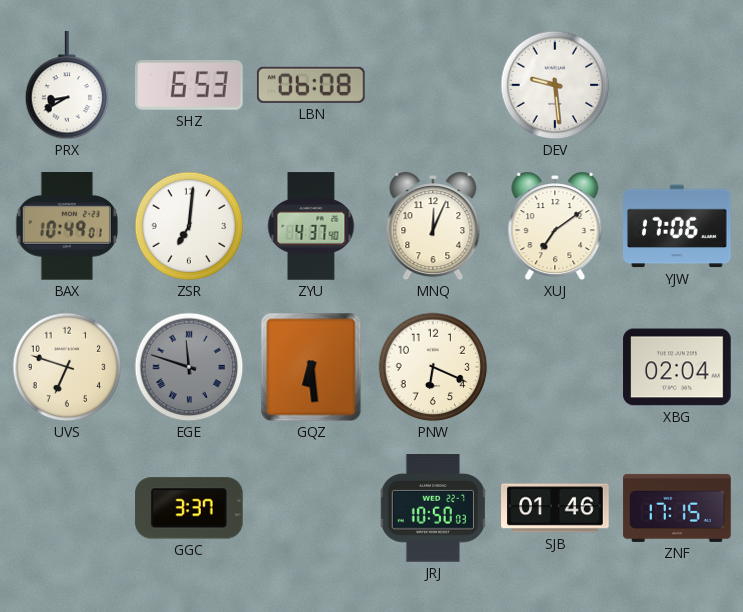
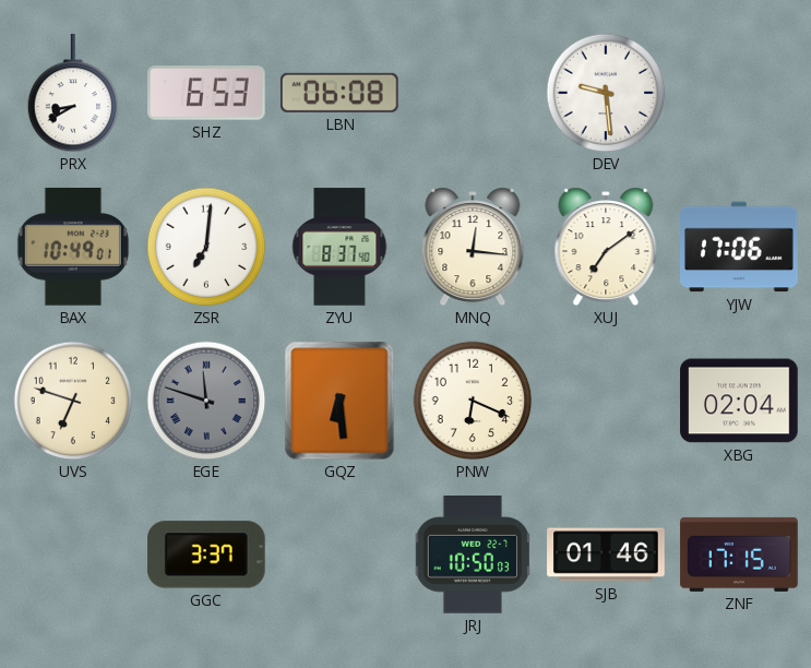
ZYU: 4:37 -> 8:37
MNQ: 12:04 -> 12:16
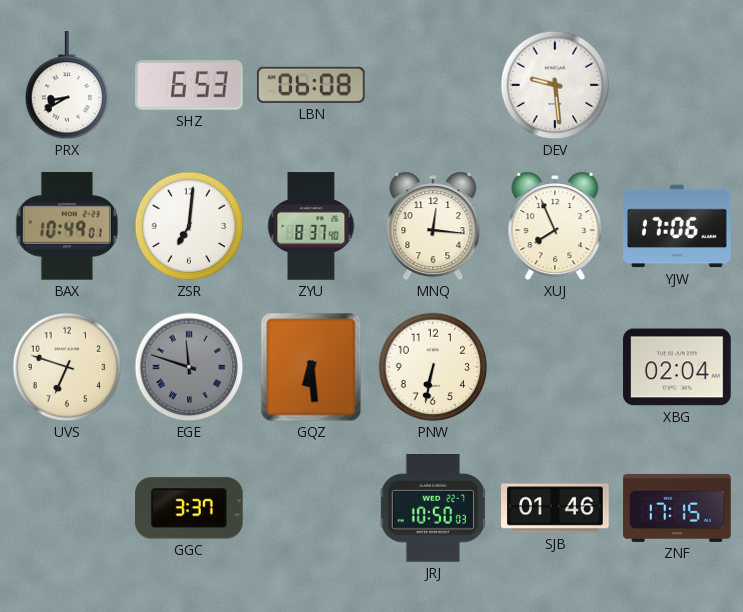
XUJ: 7:09 -> 7:56
PNW: 6:19 -> 6:32
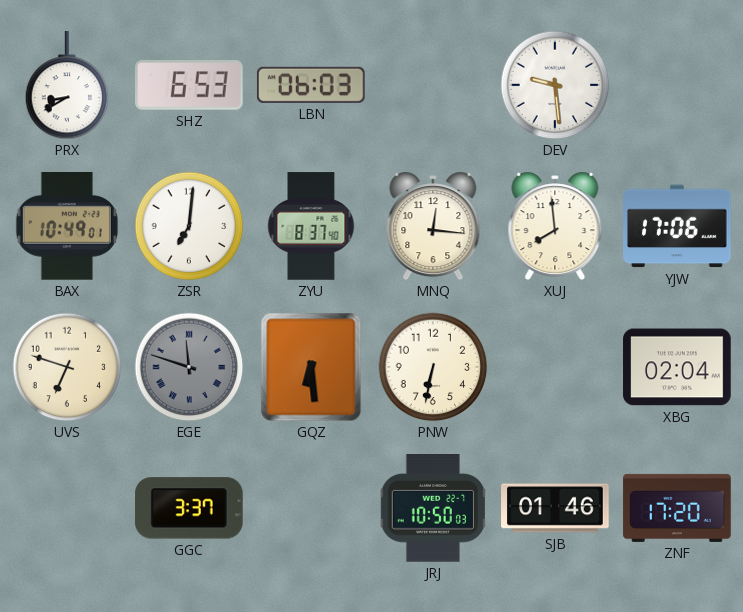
LBN: 06:08 -> 06:03
XUJ: 7:56 -> 7:59
ZNF: 17:15 -> 17:20
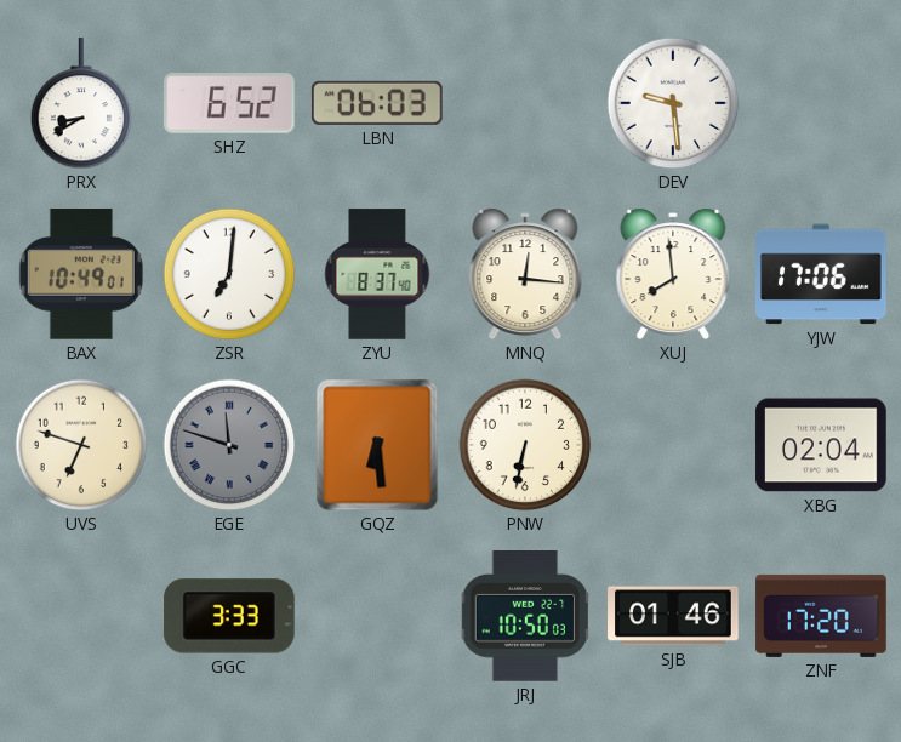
SHZ: 6:53 -> 6:52
GGC: 3:37 -> 3:33
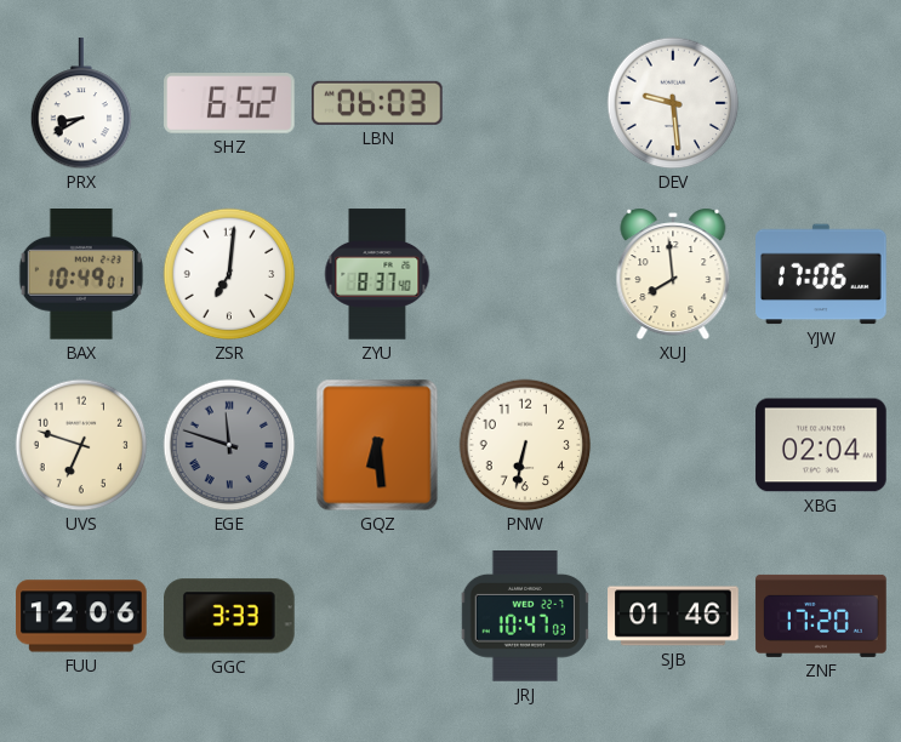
MNQ: 12:16 -> none
FUU: none -> 12:06
JRJ: 10:50 -> 10:47
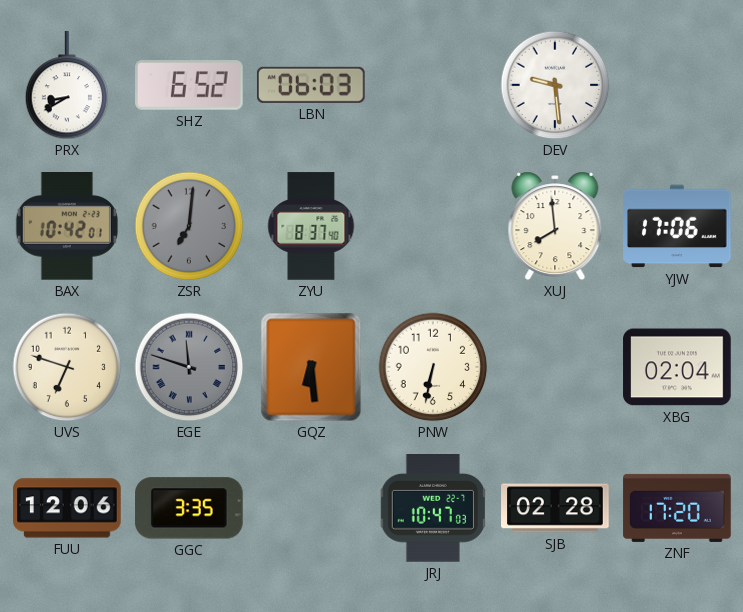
BAX: 10:49 -> 10:42
ZSR dial: white -> grey
GGC: 3:33 -> 3:35
SJB: 01:46 -> 02:28
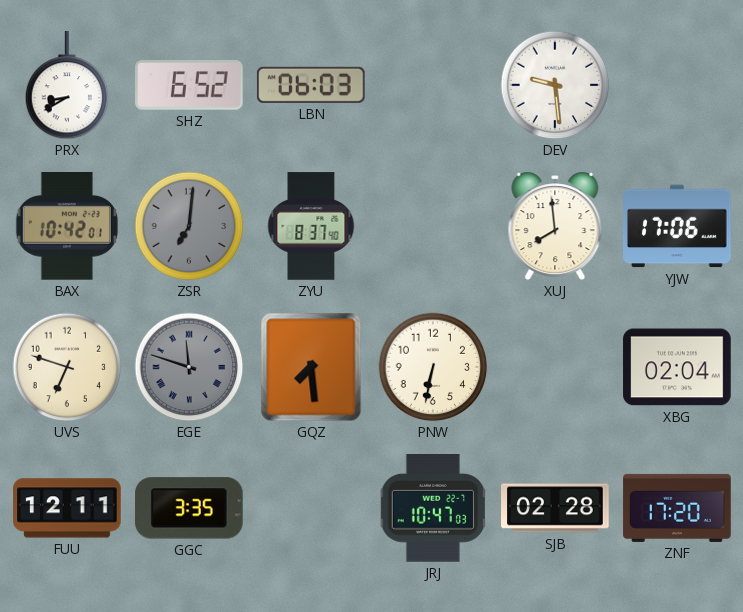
GQZ: 6:29 -> 7:29
FUU: 12:06 -> 12:11
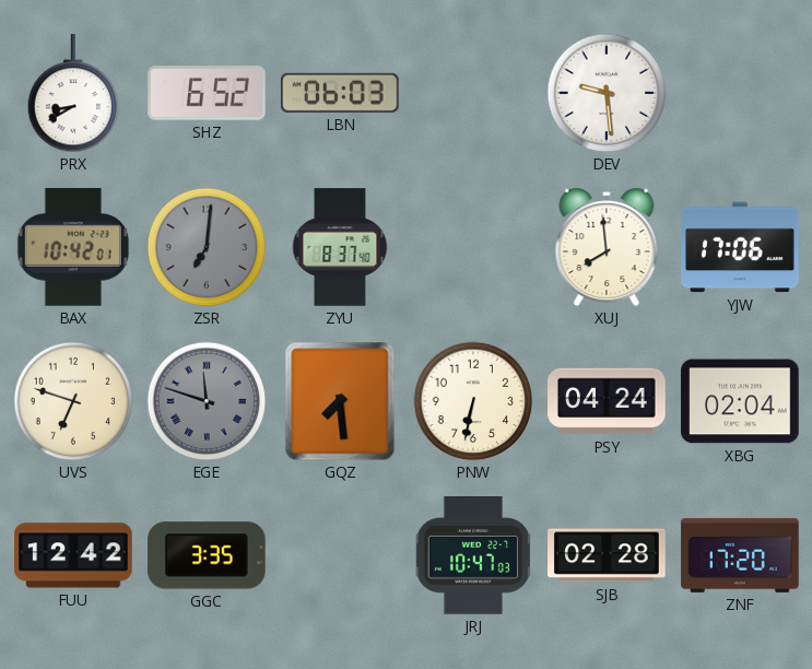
PSY: none -> 04:24
FUU: 12:11 -> 12:42
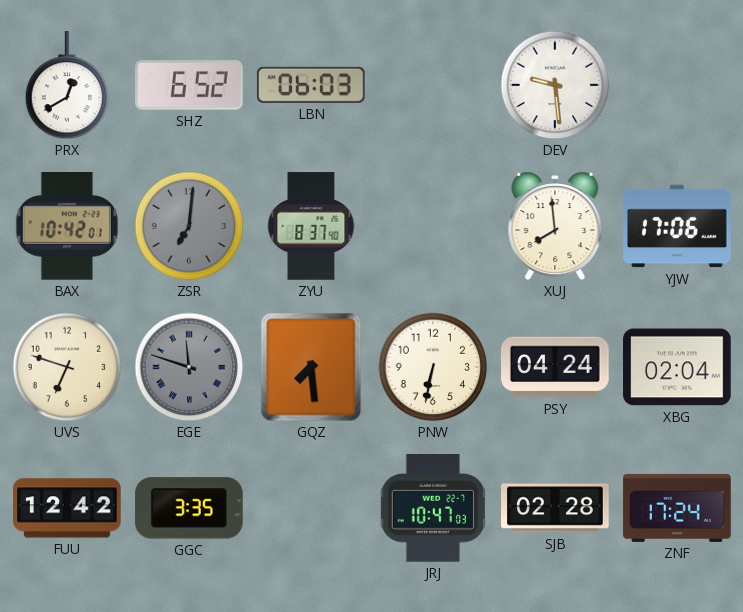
PRX: 8:40 -> 12:40
ZNF: 17:20 -> 17:24
